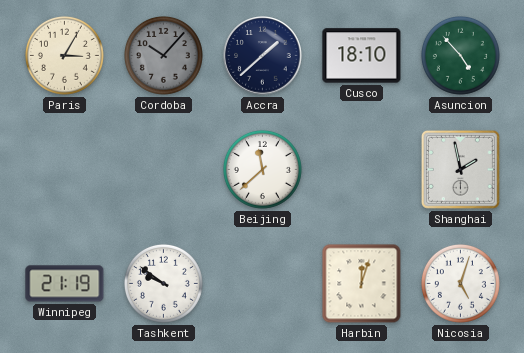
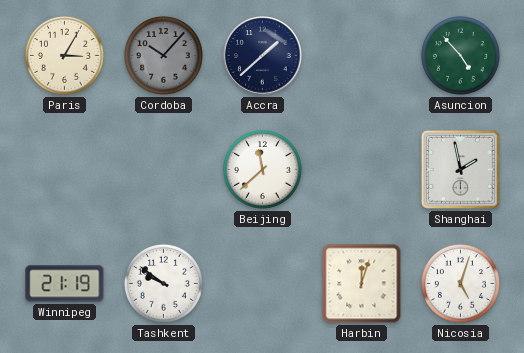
Cusco: 18:10 -> none
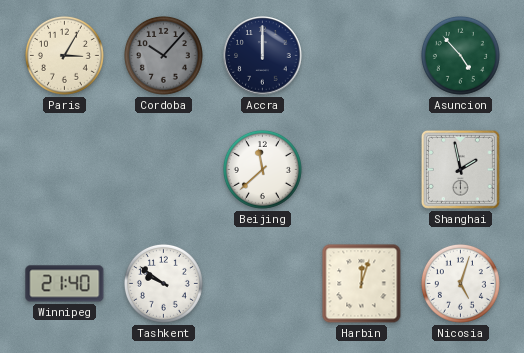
Accra: 1:38 -> 12:00
Winnipeg: 21:19 -> 21:40
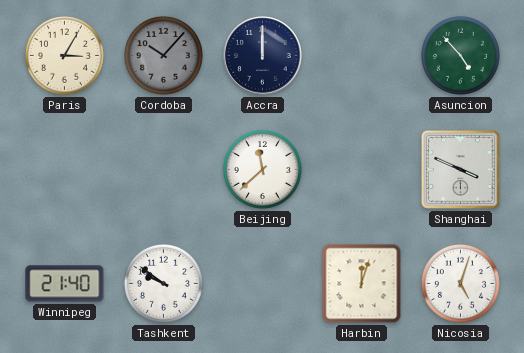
Shanghai: 1:58 -> 3:49
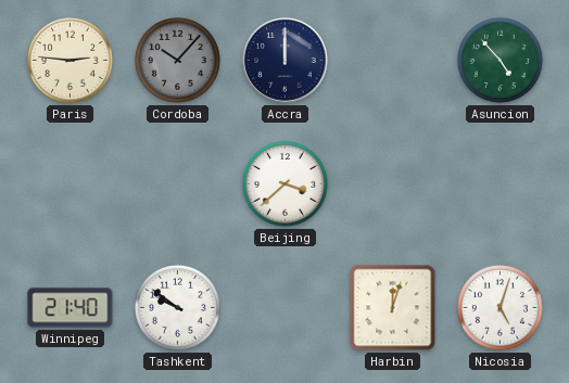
Paris: 3:05 -> 2:46
Beijing: 11:38 -> 3:38
Shanghai: 3:49 -> none
